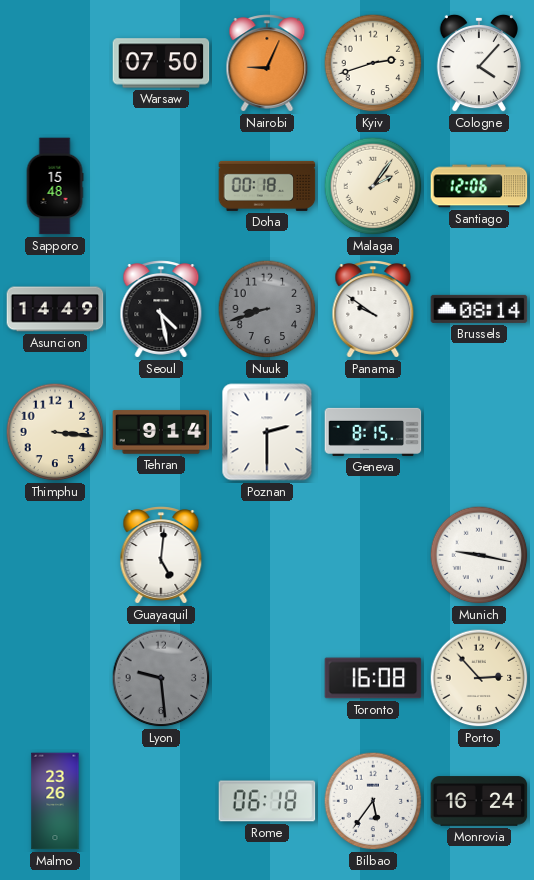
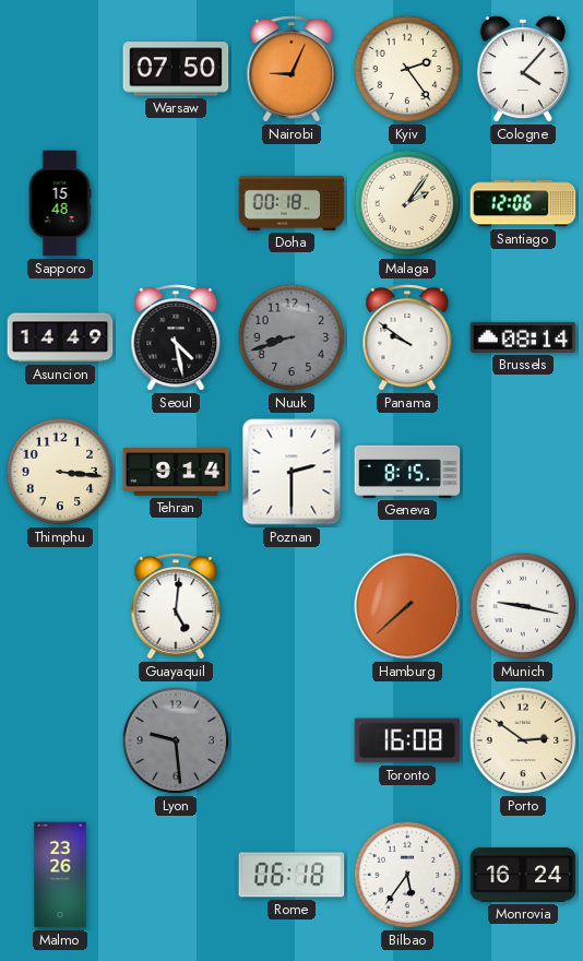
Kyiv: 2:42 -> 2:24
Hamburg: none -> 7:38
Porto: 2:53 -> 2:51
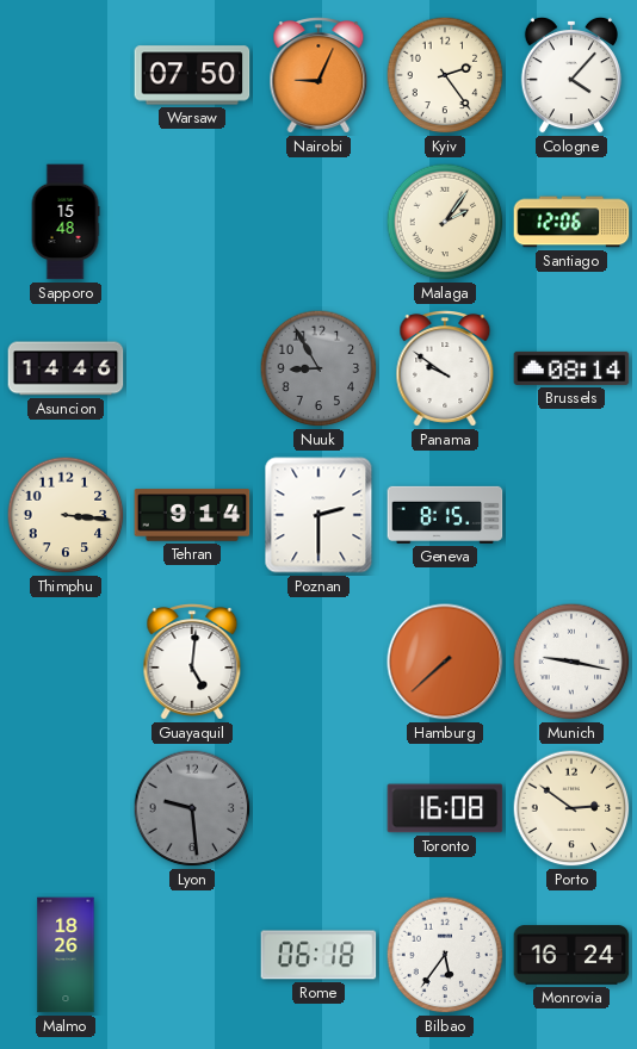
Doha: 00:18 -> none
Asuncion: 14:49 -> 14:46
Seoul: 4:28 -> none
Nuuk: 8:42 -> 8:55
Malmo: 23:26 -> 18:26
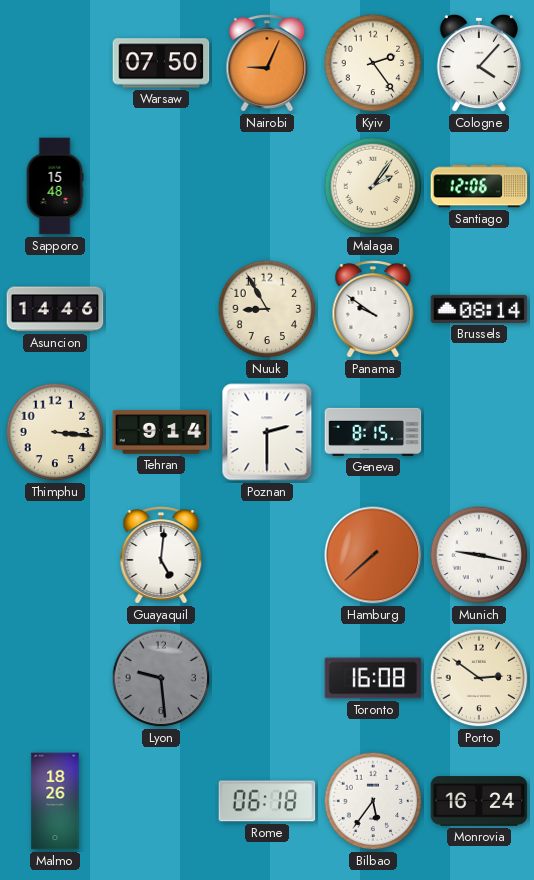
Nuuk dial: grey -> cream
